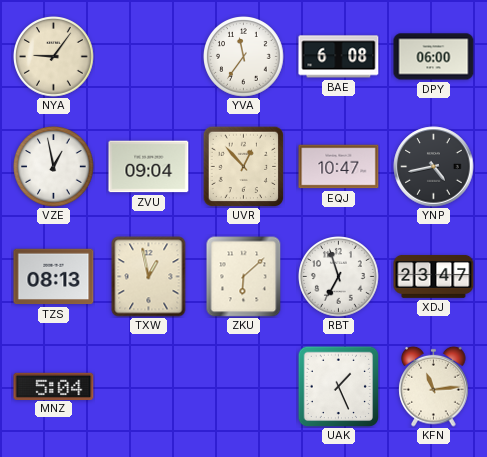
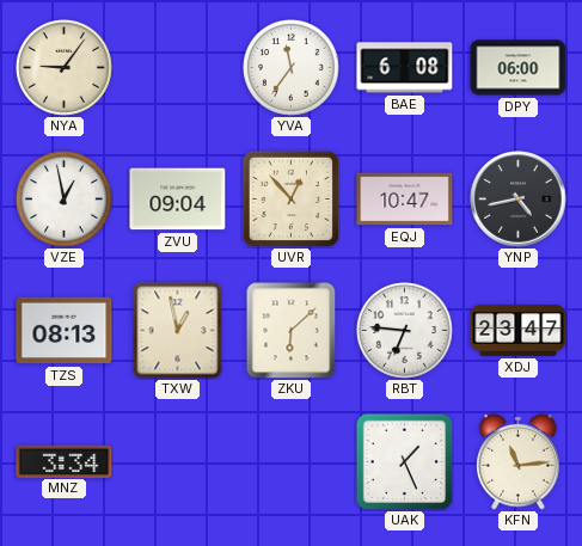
RBT: 6:57 -> 6:46
MNZ: 5:04 -> 3:34
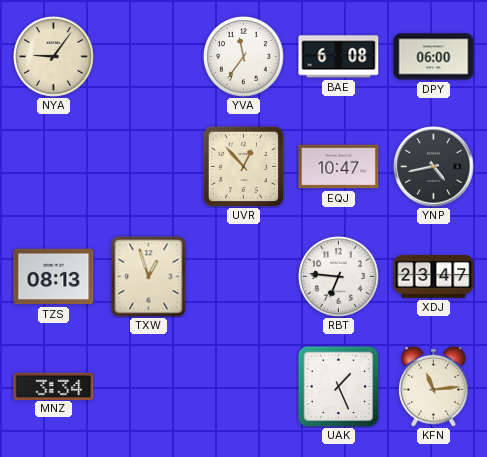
VZE: 12:58 -> none
ZVU: 09:04 -> none
TXW: 12:58 -> 12:57
ZKU: 6:08 -> none
